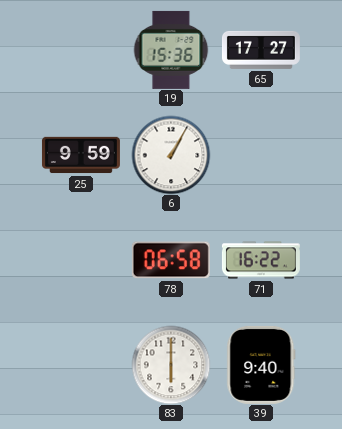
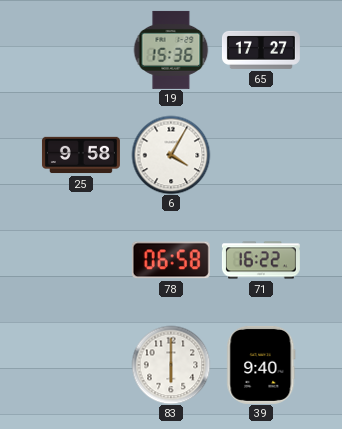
25: 9:59 -> 9:58
6: 1:05 -> 4:05
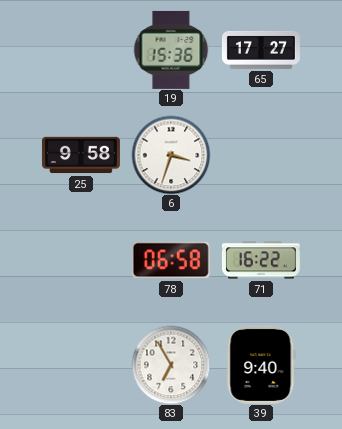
6: 4:05 -> 3:33
83: 6:00 -> 6:55
